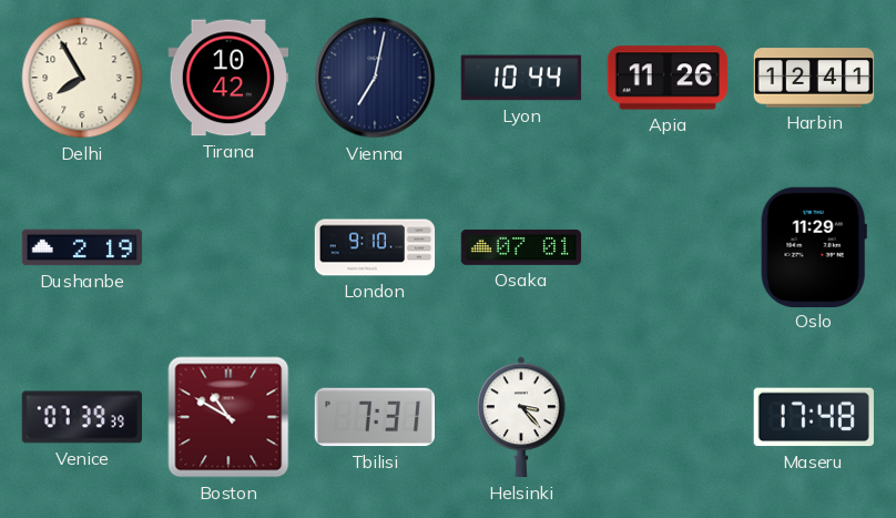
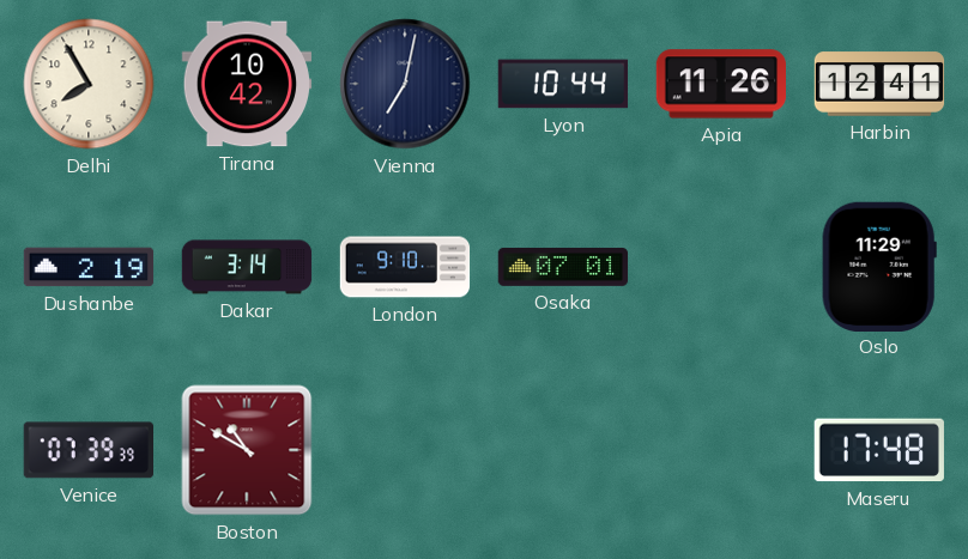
Dakar: none -> 3:14
Tbilisi: 7:31 -> none
Helsinki: 3:23 -> none
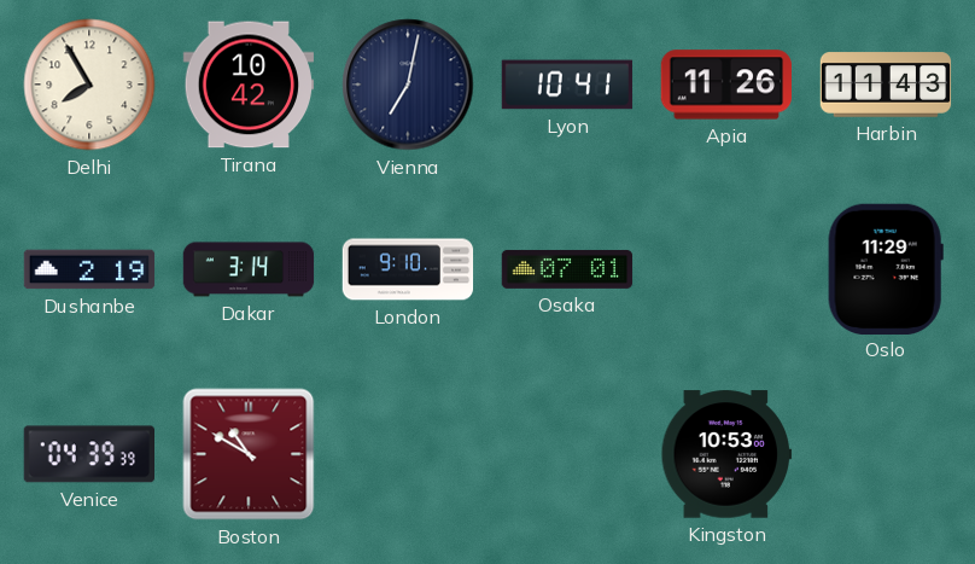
Lyon: 10:44 -> 10:41
Harbin: 12:41 -> 11:43
Venice: 07:39 -> 04:39
Kingston: none -> 10:53
Maseru: 17:48 -> none
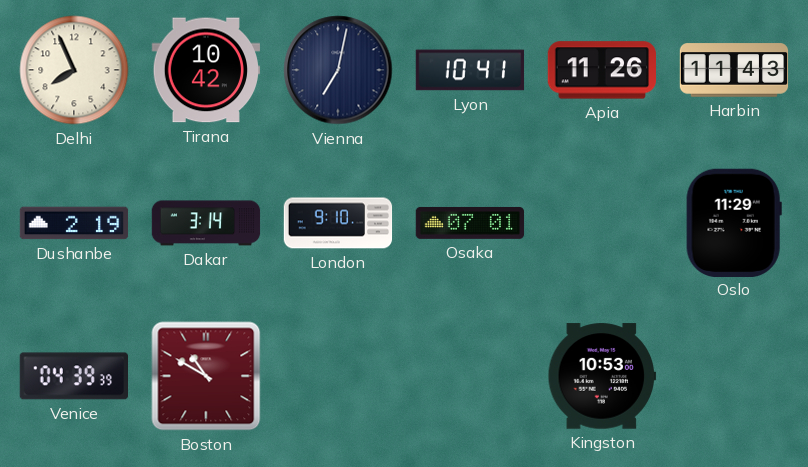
Delhi: 7:55 -> 7:56
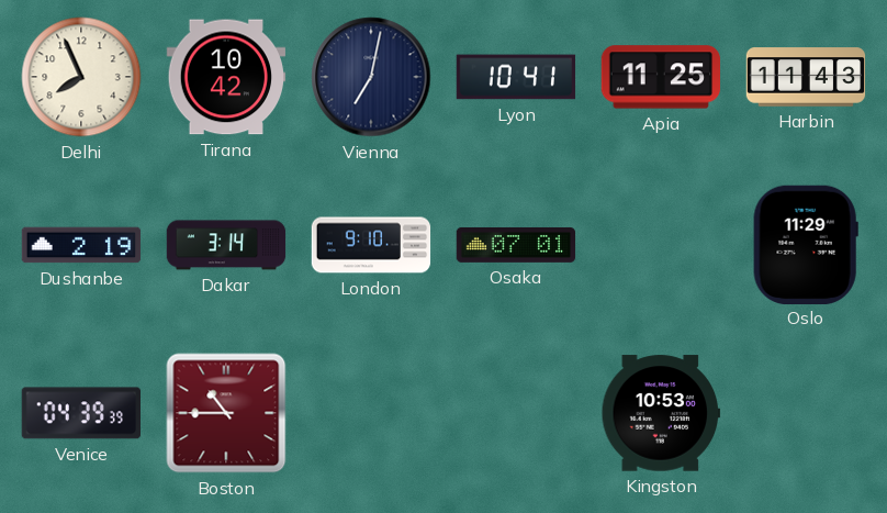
Apia: 11:26 -> 11:25
Boston: 10:50 -> 10:45
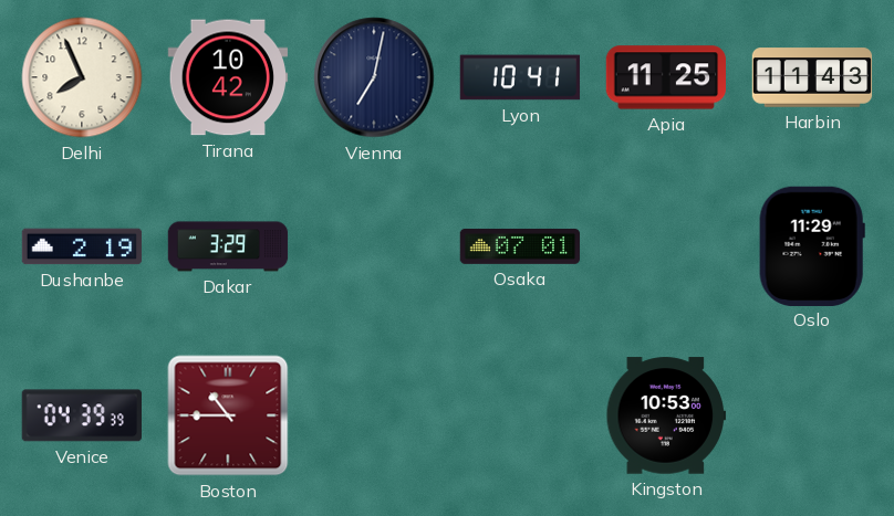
Dakar: 3:14 -> 3:29
London: 9:10 -> none
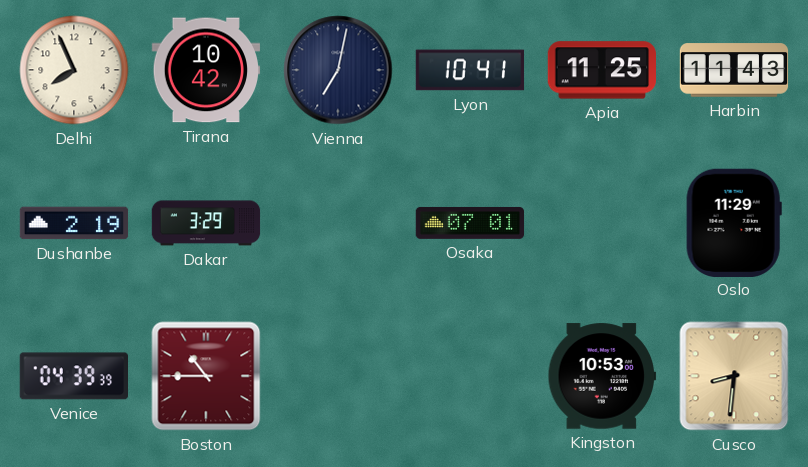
Cusco: none -> 8:31
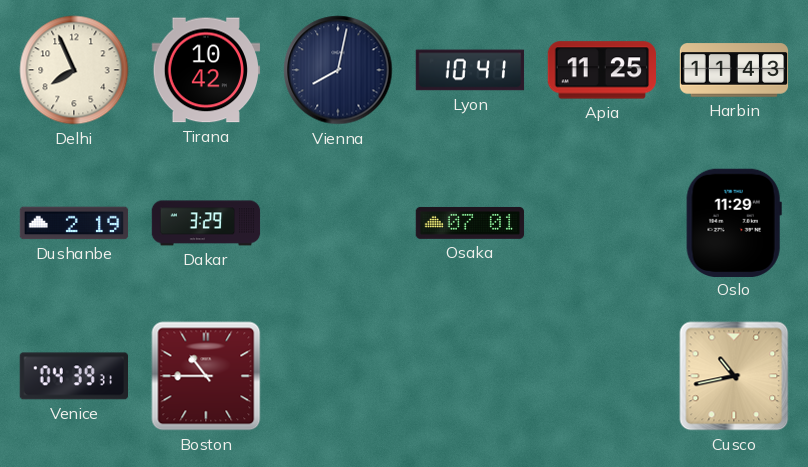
Vienna: 7:02 -> 8:02
Venice: 04:39:39 -> 04:39:31
Kingston: 10:53 -> none
Cusco: 8:31 -> 10:43
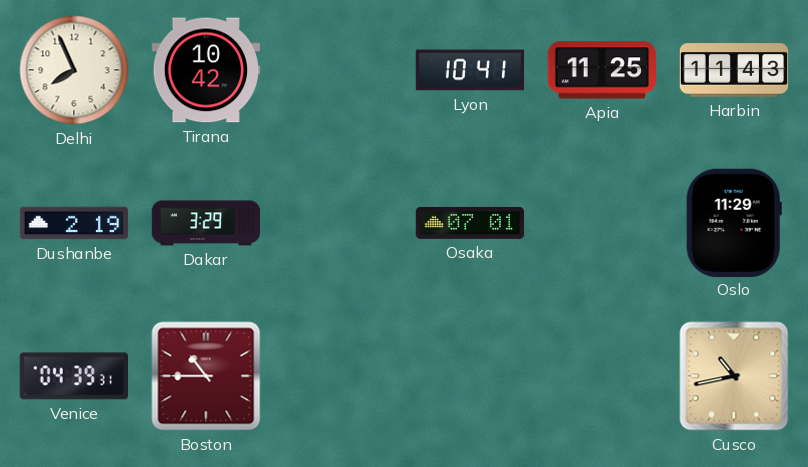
Vienna: 8:02 -> none
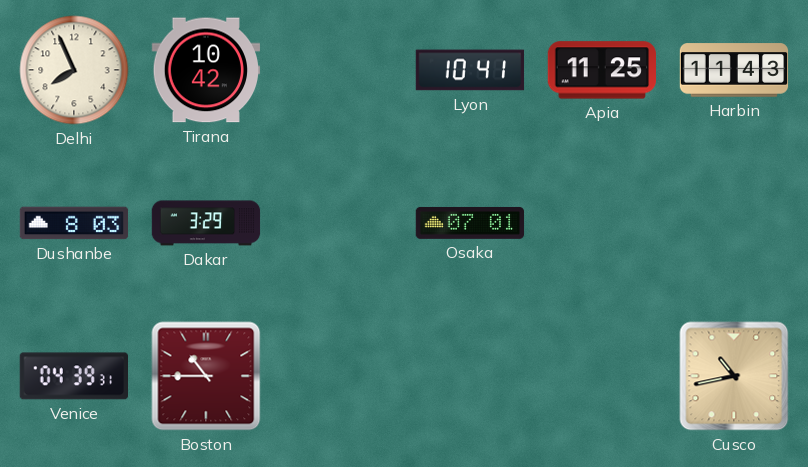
Dushanbe: 2:19 -> 8:03
Oslo: 11:29 -> none
